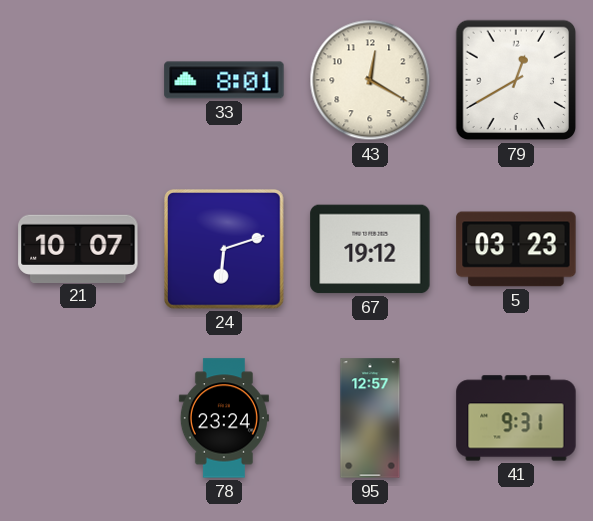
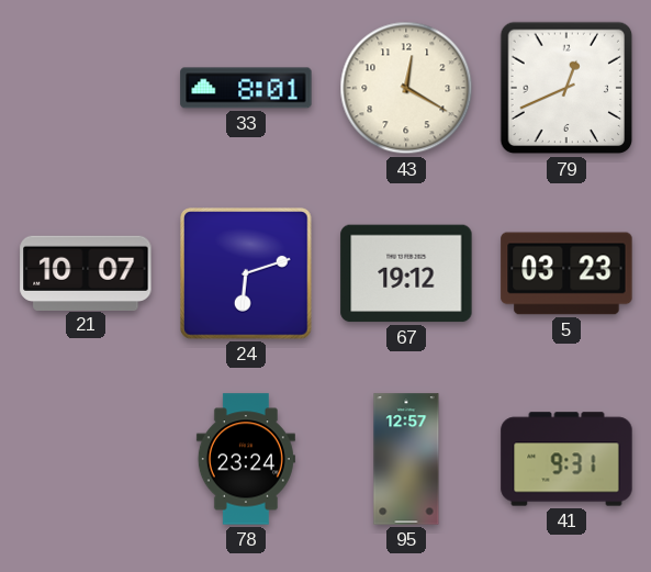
79: 12:40 -> 12:41
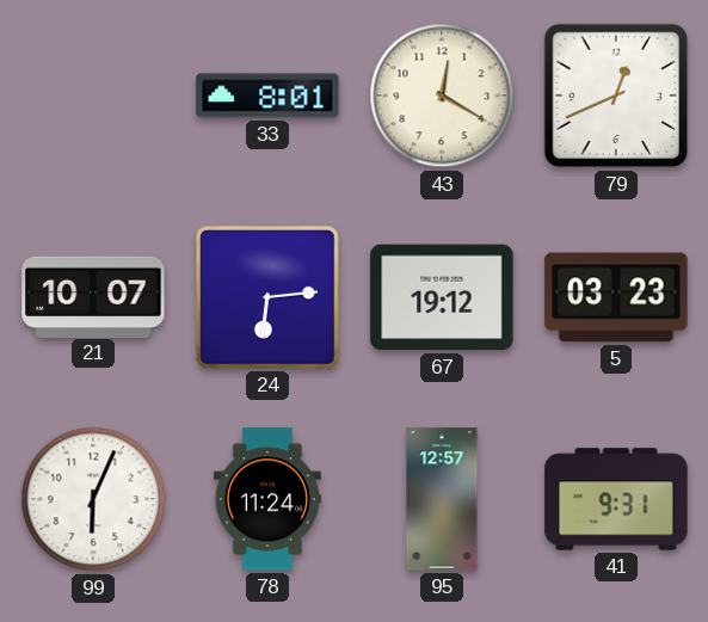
24: 6:12 -> 6:14
99: none -> 6:04
78: 23:24 -> 11:24
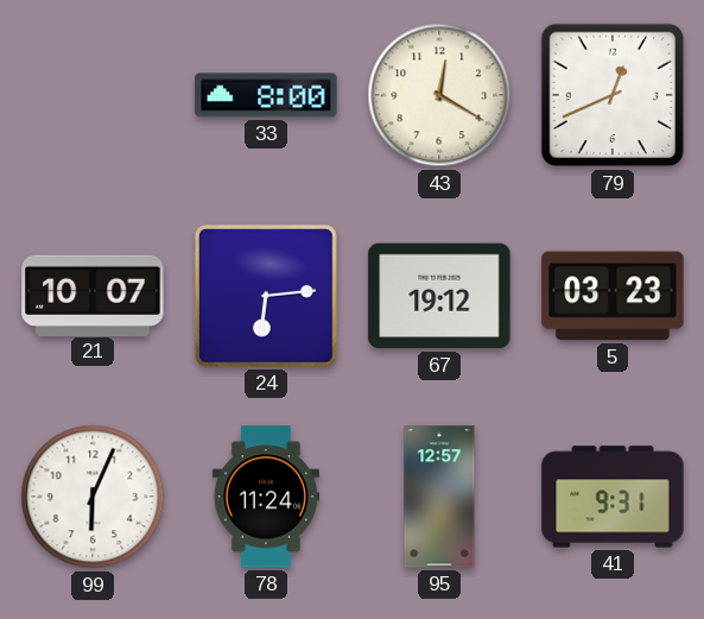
33: 8:01 -> 8:00
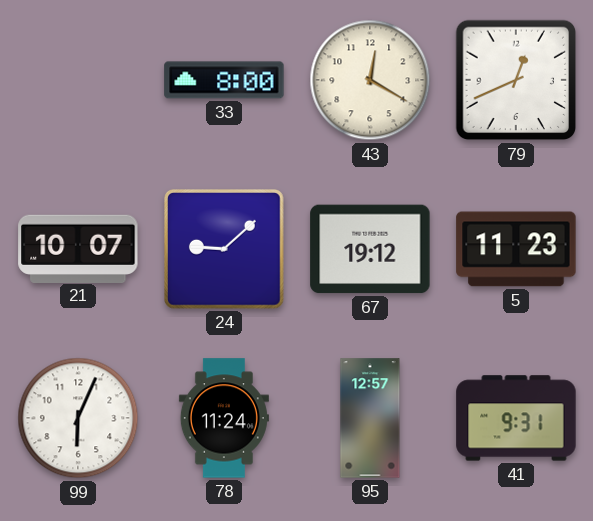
24: 6:14 -> 9:08
5: 03:23 -> 11:23
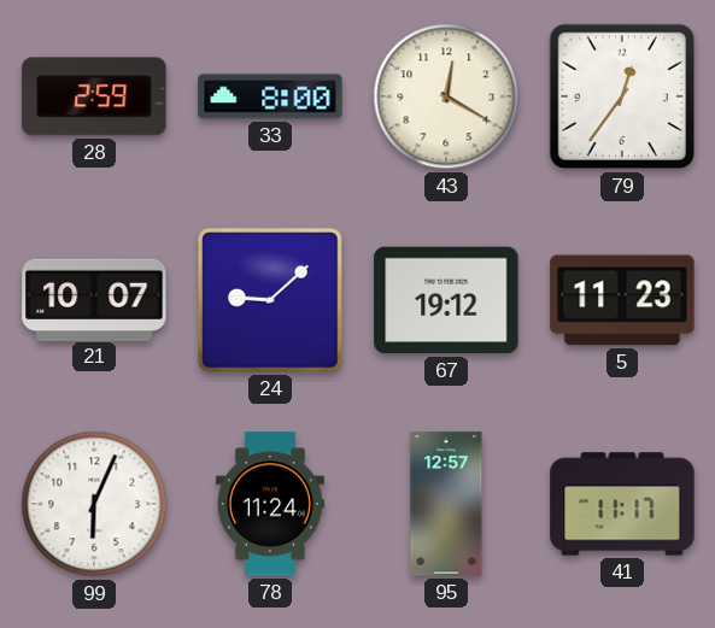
28: none -> 2:59
79: 12:41 -> 12:36
41: 9:31 -> 11:17
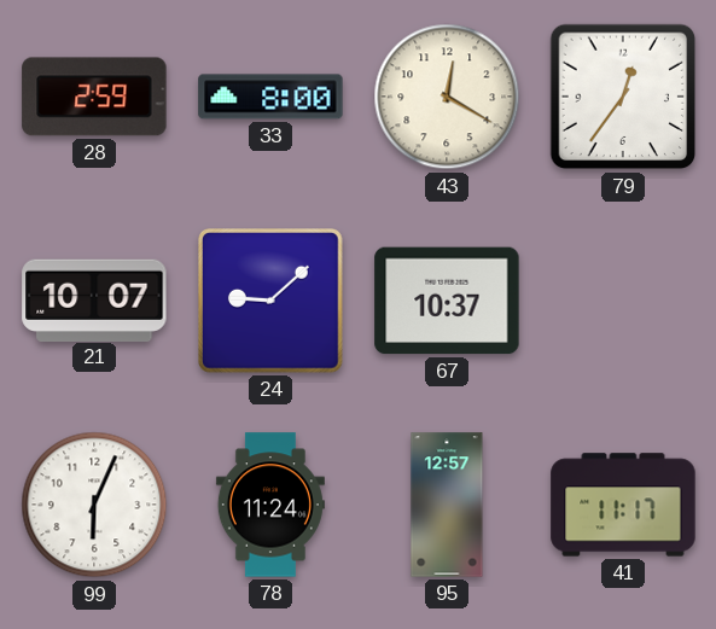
67: 19:12 -> 10:37
5: 11:23 -> none
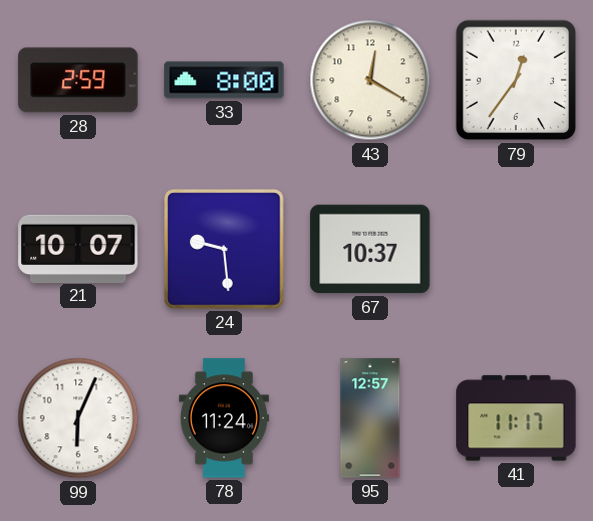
24: 9:08 -> 9:29
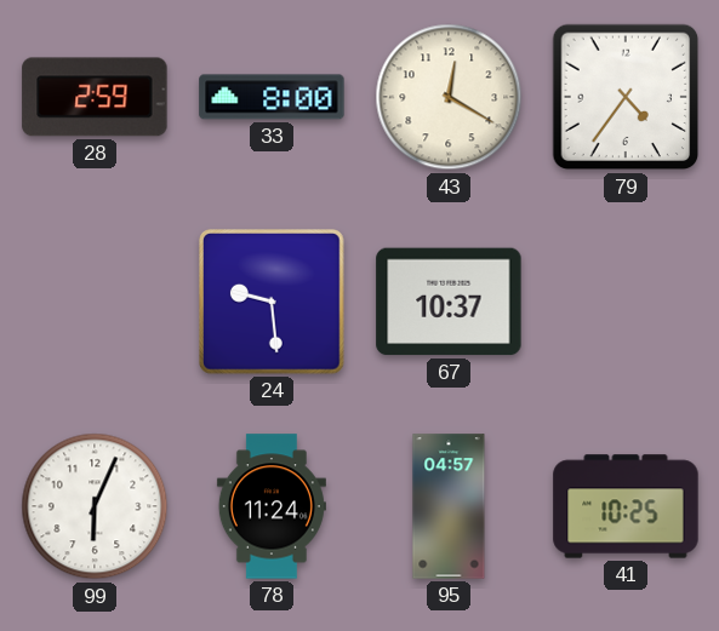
79: 12:36 -> 4:36
21: 10:07 -> none
95: 12:57 -> 04:57
41: 11:17 -> 10:25
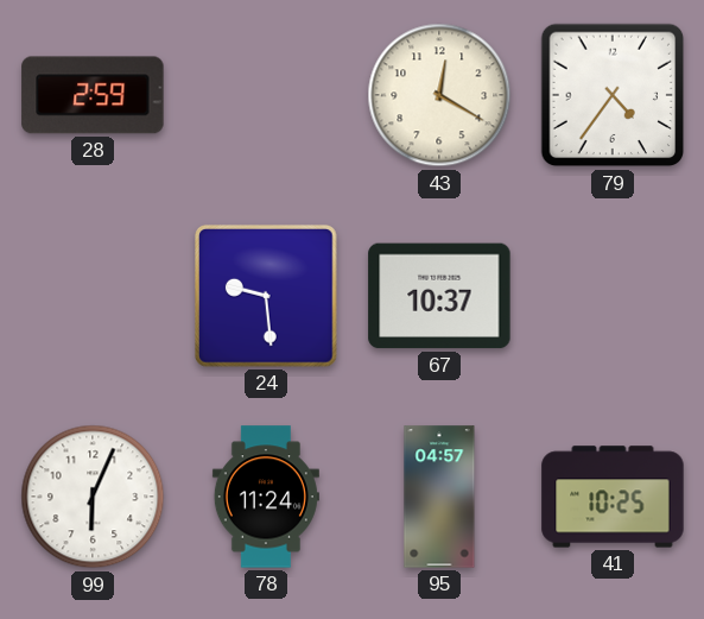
33: 8:00 -> none
